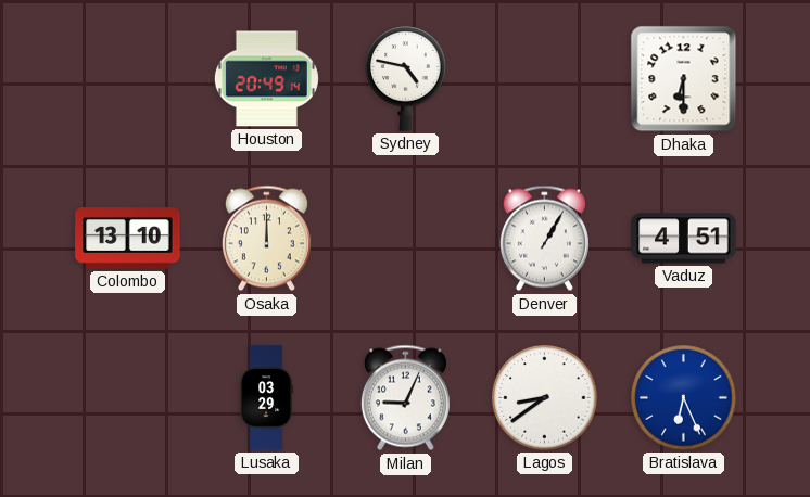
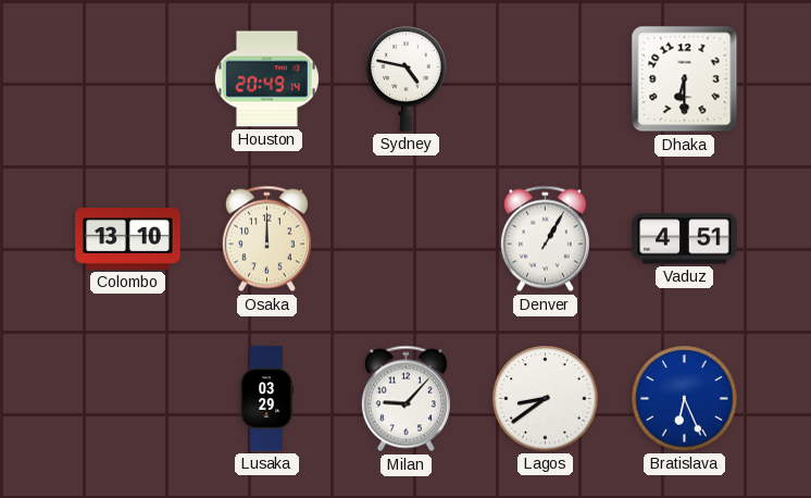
Milan: 9:04 -> 9:07
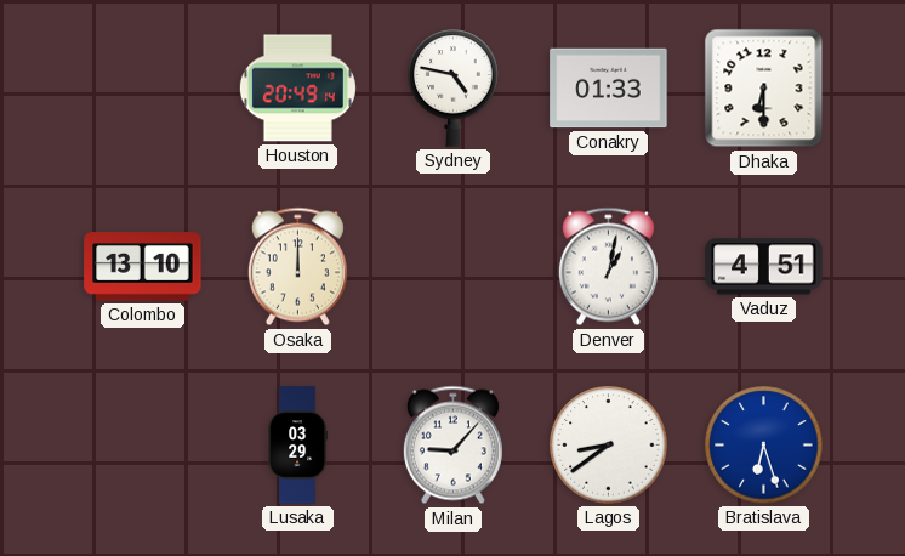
Conakry: none -> 01:33
Denver: 1:05 -> 1:02
Bratislava: 6:26 -> 6:27
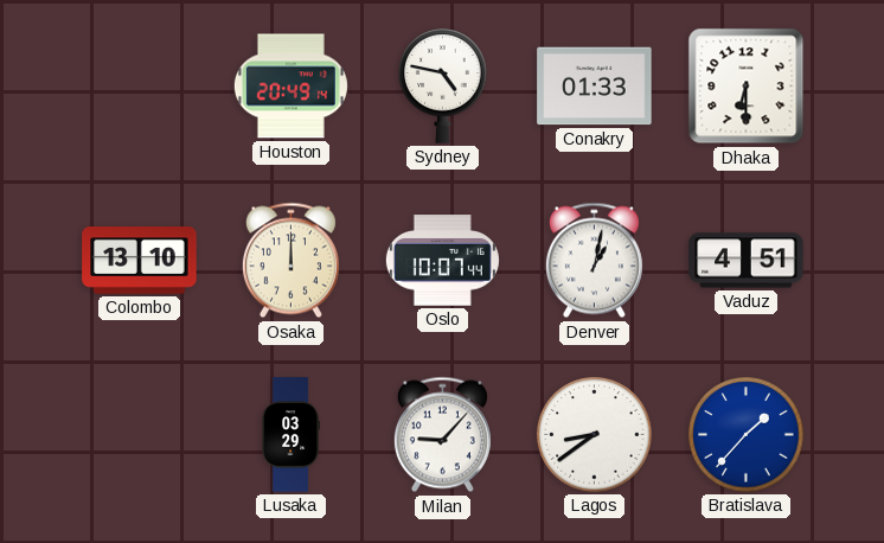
Oslo: none -> 10:07
Bratislava: 6:27 -> 1:37
